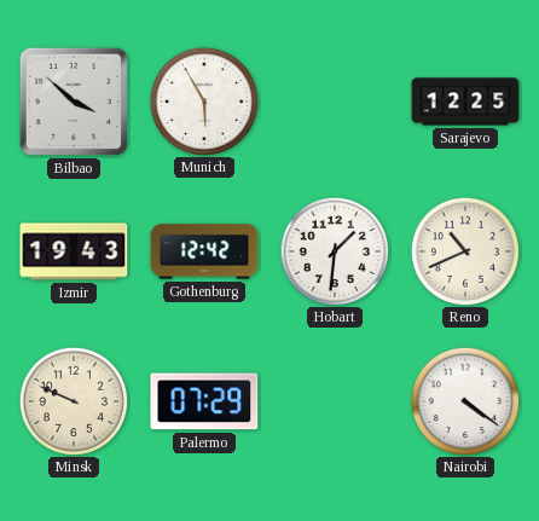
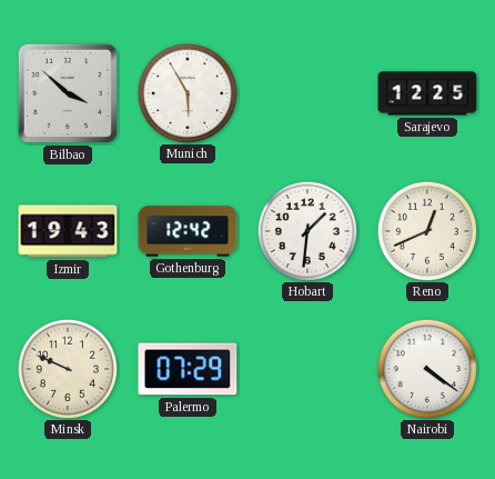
Reno: 10:41 -> 12:41
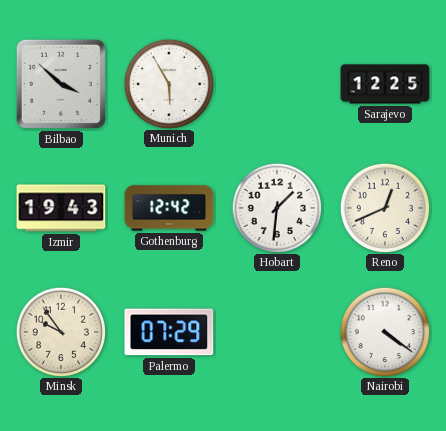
Minsk: 9:49 -> 9:54
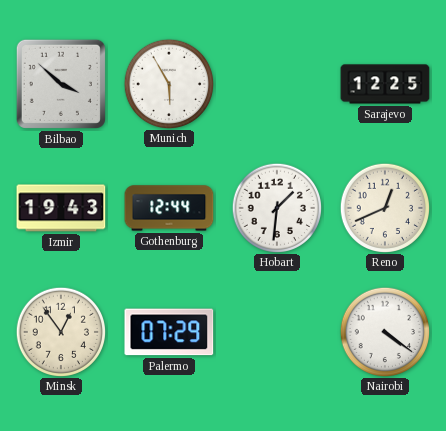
Gothenburg: 12:42 -> 12:44
Minsk: 9:54 -> 12:54
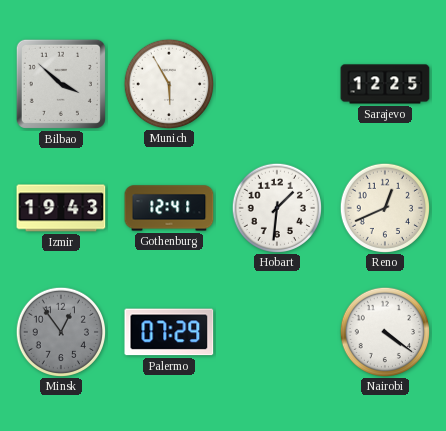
Gothenburg: 12:44 -> 12:41
Minsk dial: cream -> grey
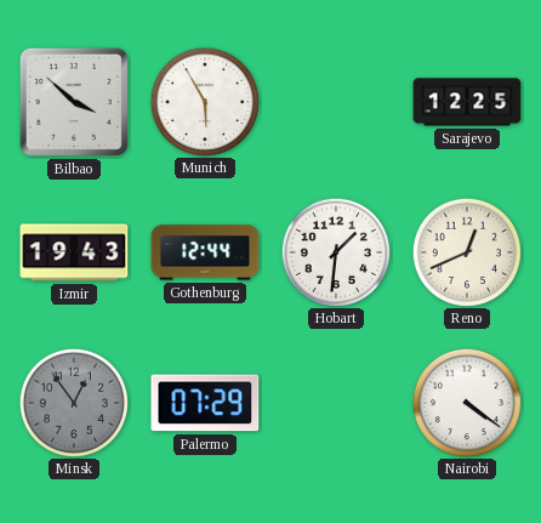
Gothenburg: 12:41 -> 12:44
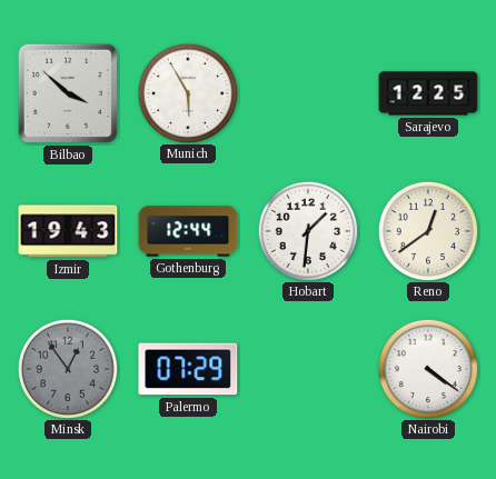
Reno: 12:41 -> 12:39
